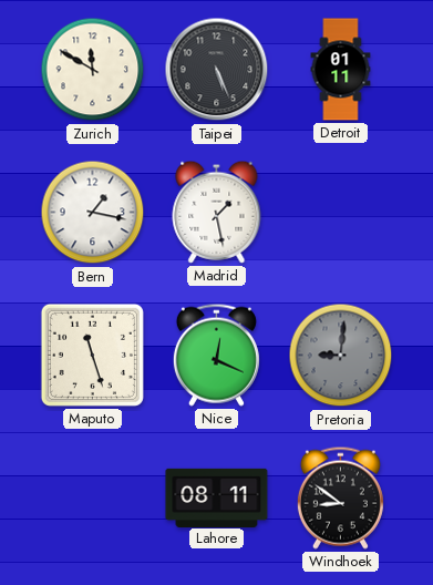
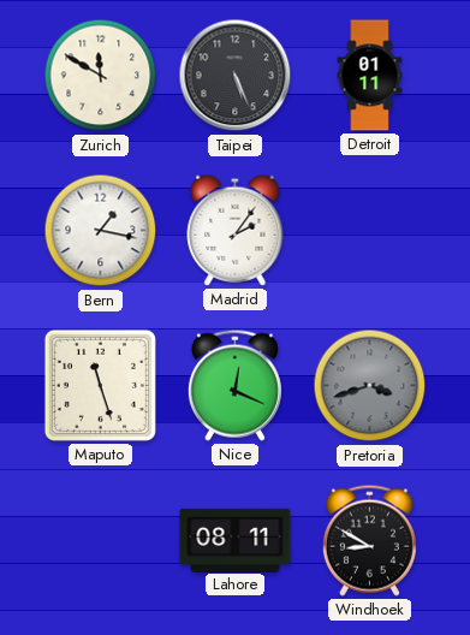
Madrid: 1:28 -> 2:06
Pretoria: 9:01 -> 3:42
Windhoek: 8:51 -> 8:50
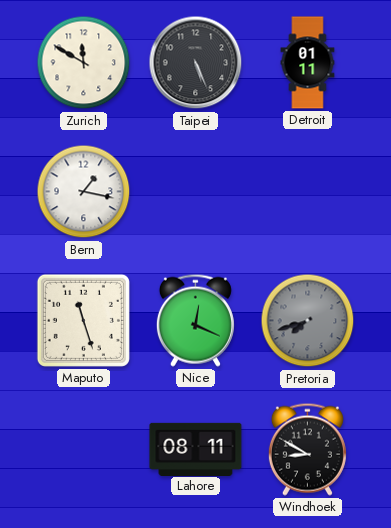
Madrid: 2:06 -> none
Pretoria: 3:42 -> 7:42
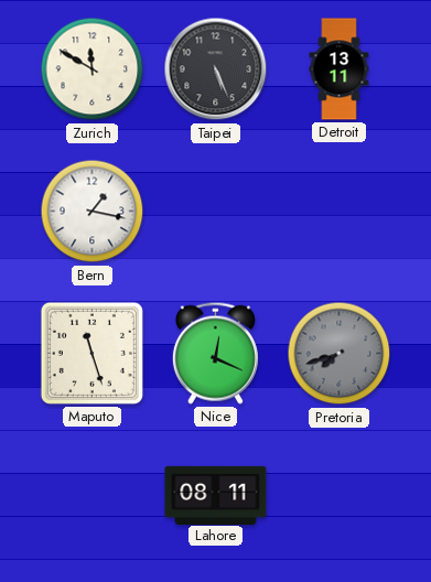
Detroit: 01:11 -> 13:11
Windhoek: 8:50 -> none
